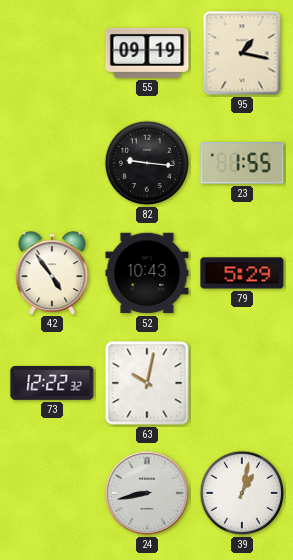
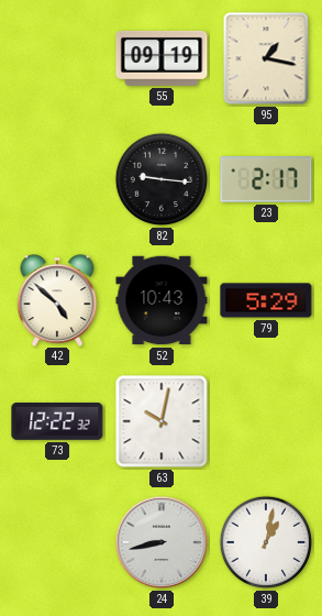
23: 1:55 -> 2:17
42: 4:54 -> 4:52
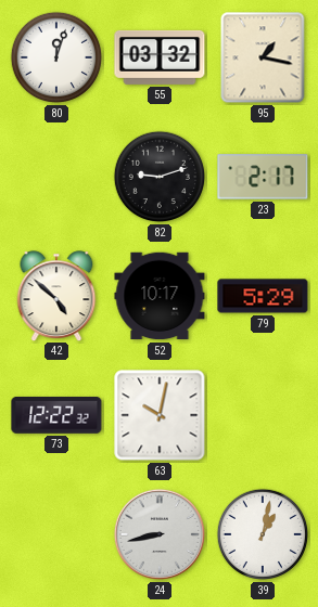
80: none -> 12:03
55: 09:19 -> 03:32
82: 9:16 -> 9:12
52: 10:43 -> 10:17
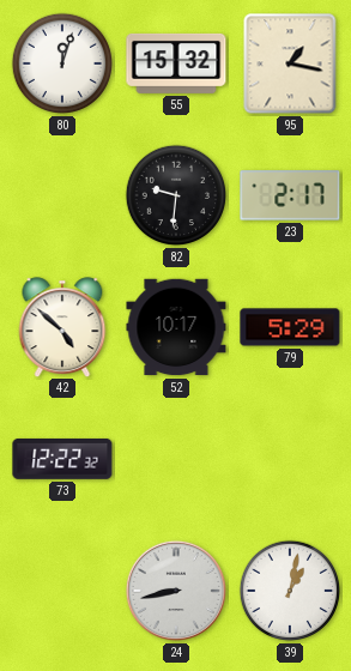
55: 03:32 -> 15:32
82: 9:12 -> 9:31
63: 10:02 -> none
